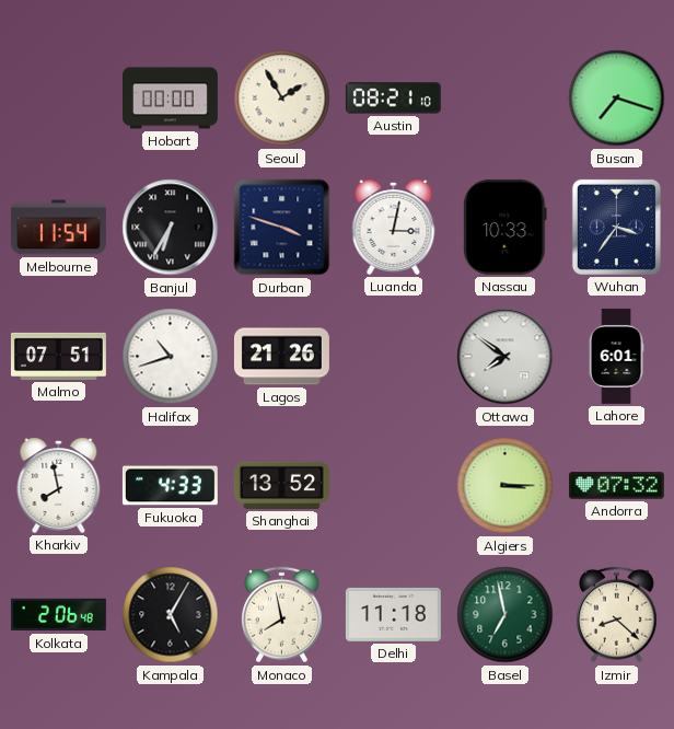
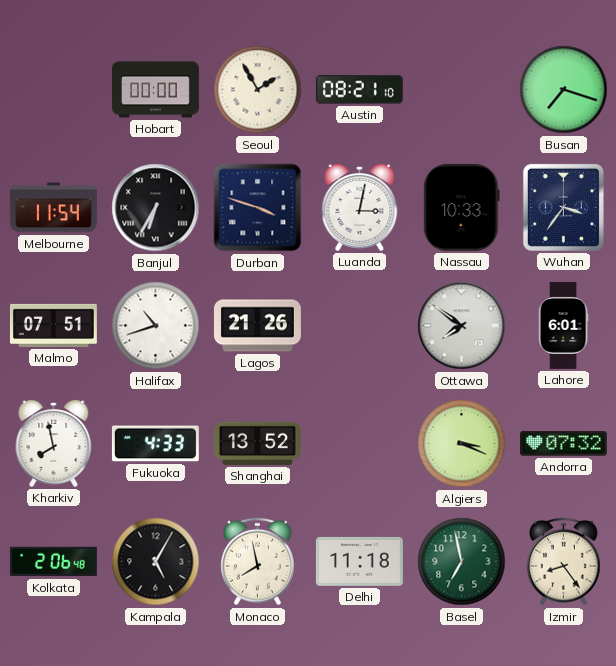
Algiers: 3:15 -> 3:19
Izmir: 8:22 -> 8:24
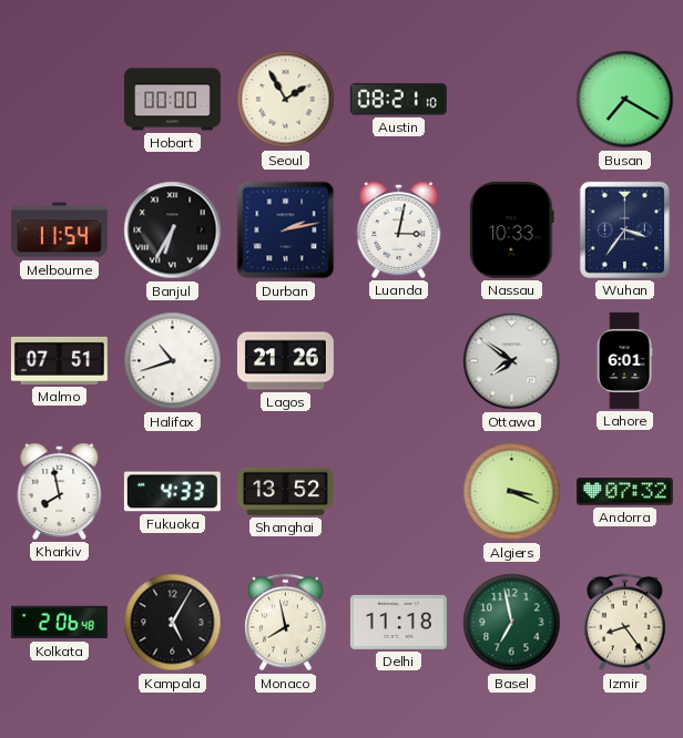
Busan: 7:18 -> 7:20
Durban: 3:48 -> 2:13
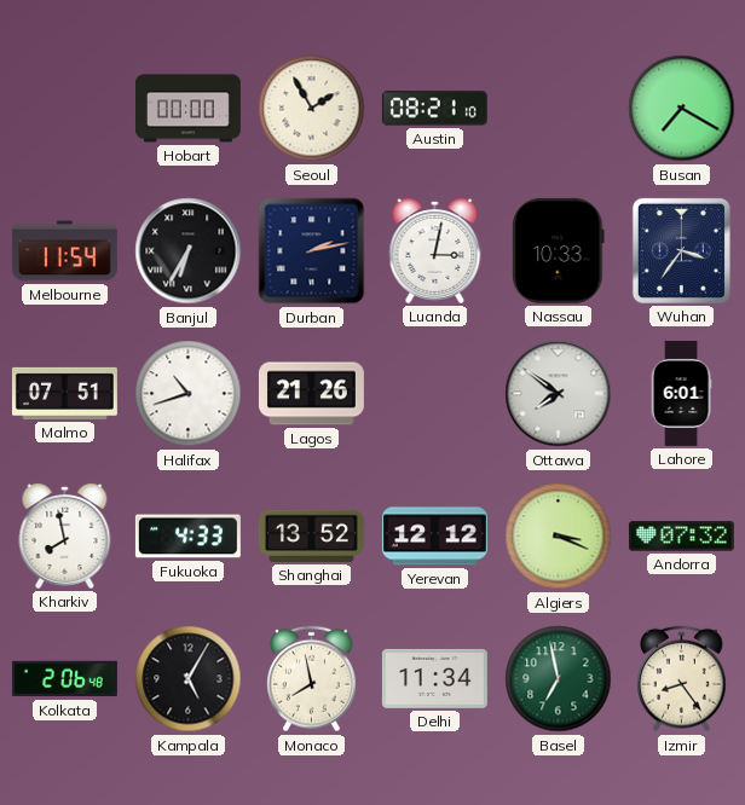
Yerevan: none -> 12:12
Delhi: 11:18 -> 11:34
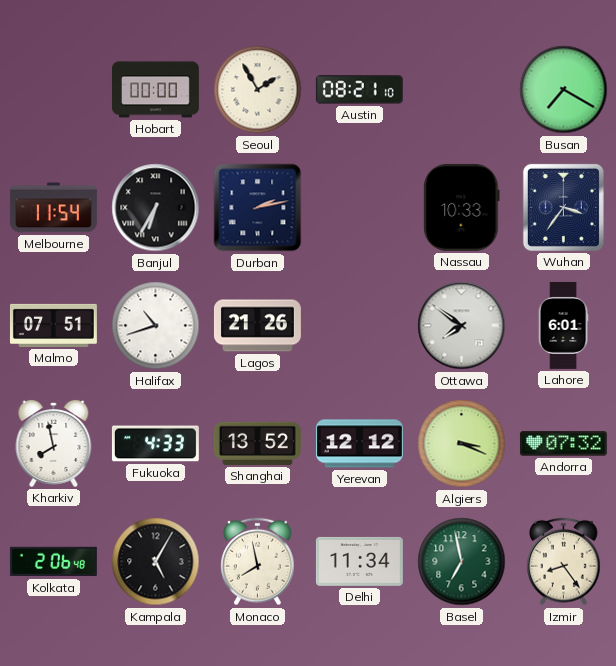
Luanda: 3:02 -> none
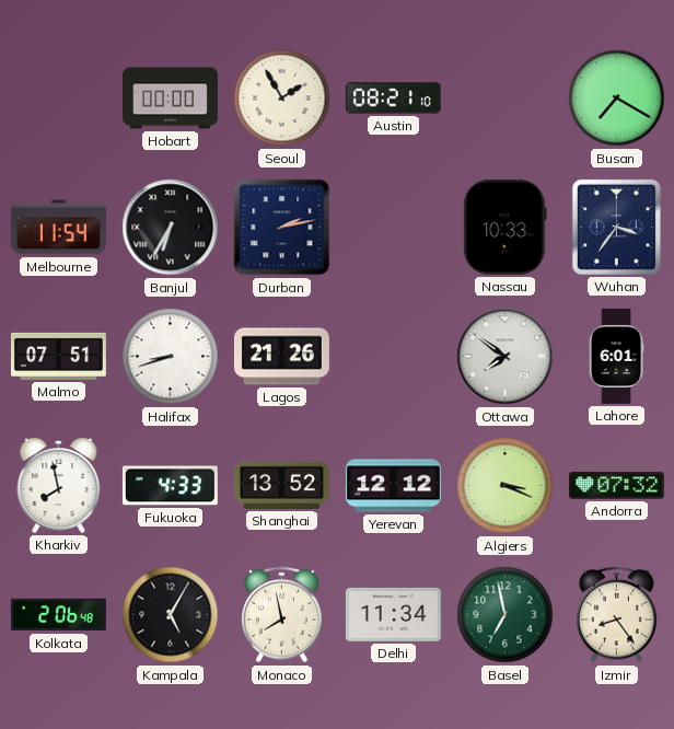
Halifax: 10:42 -> 8:42
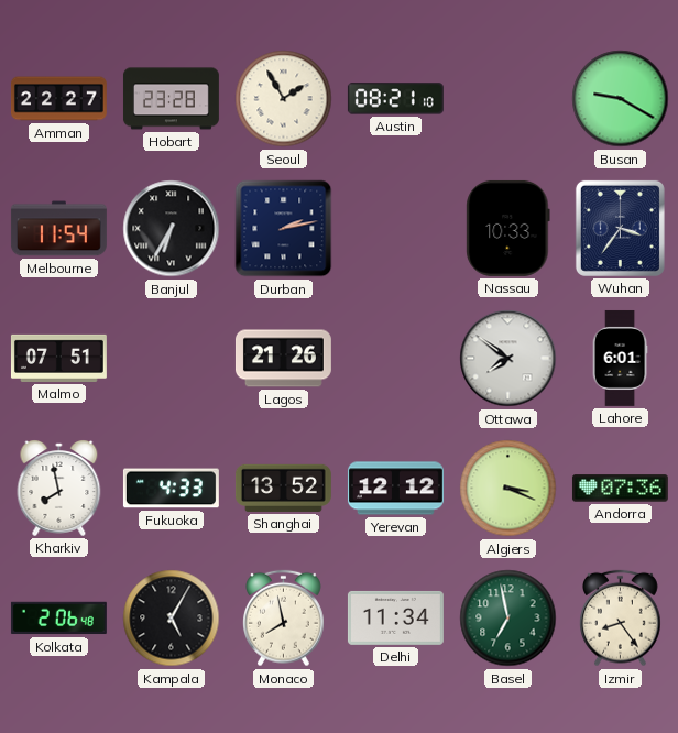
Amman: none -> 22:27
Hobart: 00:00 -> 23:28
Busan: 7:20 -> 9:20
Halifax: 8:42 -> none
Andorra: 07:32 -> 07:36
